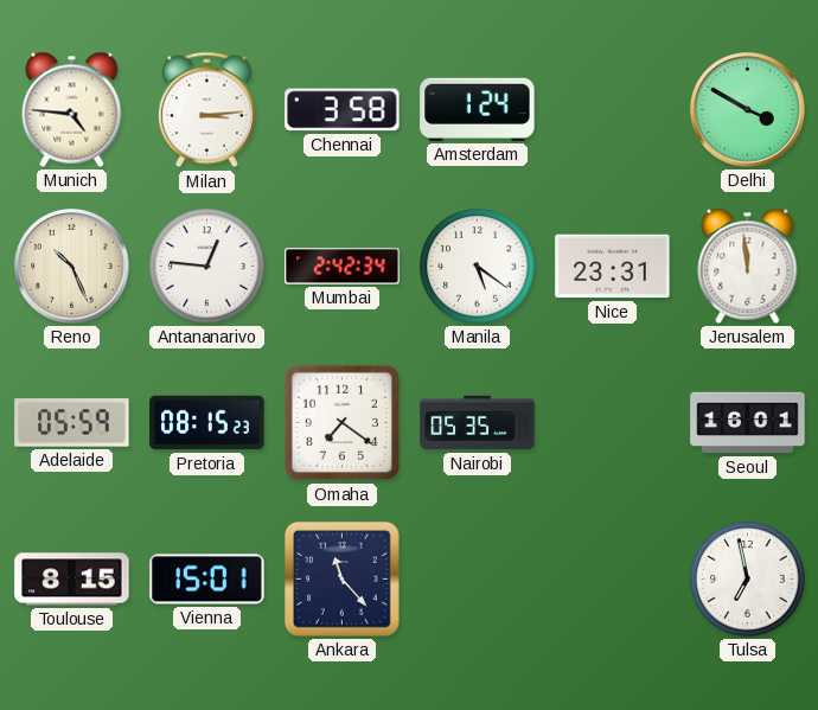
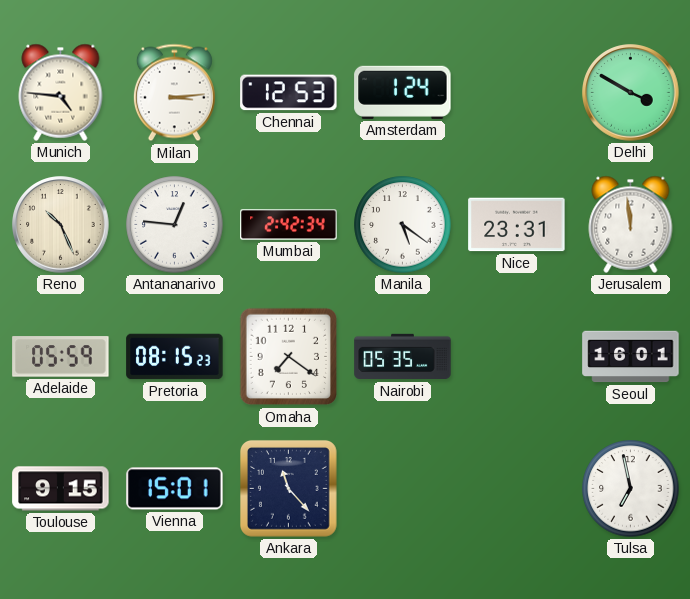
Chennai: 3:58 -> 12:53
Toulouse: 8:15 -> 9:15
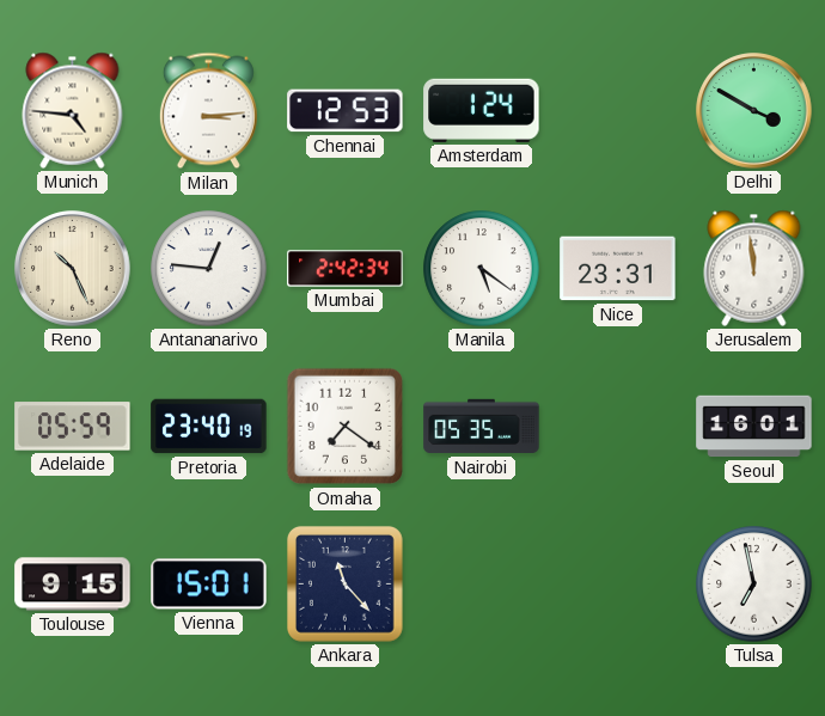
Pretoria: 08:15 -> 23:40
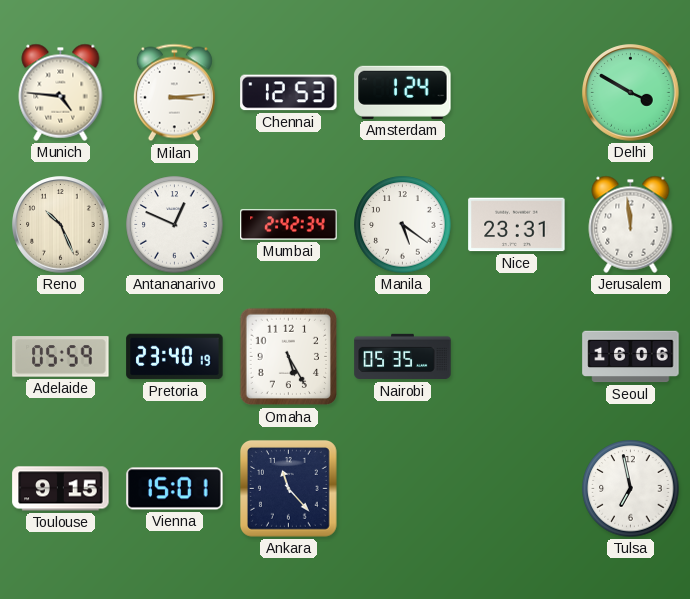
Antananarivo: 12:46 -> 12:49
Omaha: 7:21 -> 5:25
Seoul: 16:01 -> 16:06
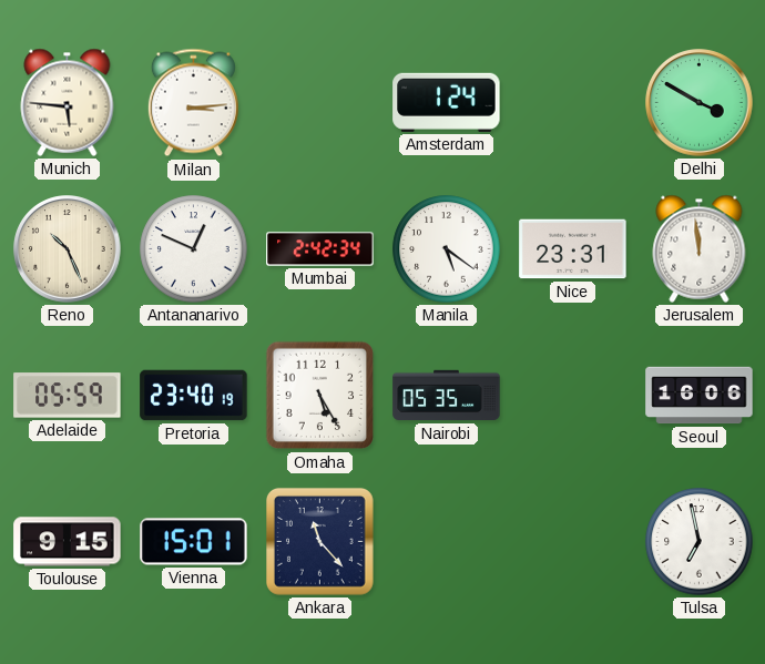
Munich: 4:46 -> 5:46
Chennai: 12:53 -> none
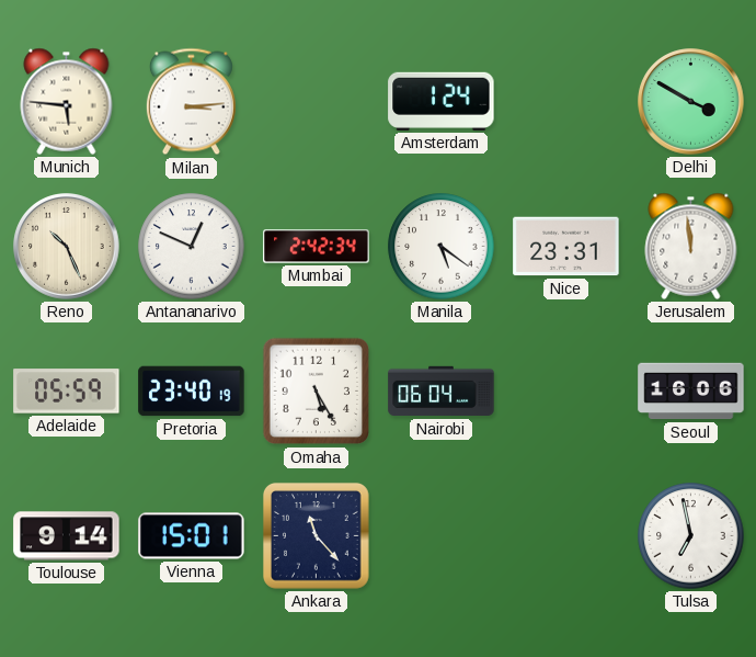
Nairobi: 05:35 -> 06:04
Toulouse: 9:15 -> 9:14
